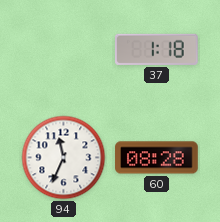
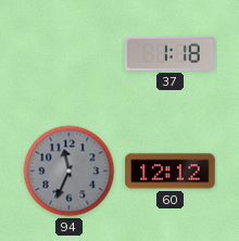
94 dial: white -> grey
60: 08:28 -> 12:12
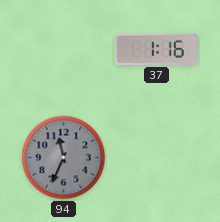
37: 1:18 -> 1:16
60: 12:12 -> none
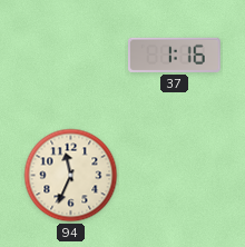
94 dial: grey -> cream
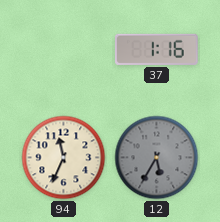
12: none -> 5:35
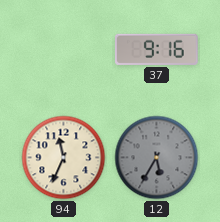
37: 1:16 -> 9:16
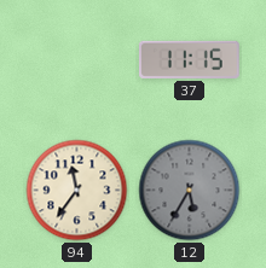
37: 9:16 -> 11:15
94: 11:34 -> 11:36
